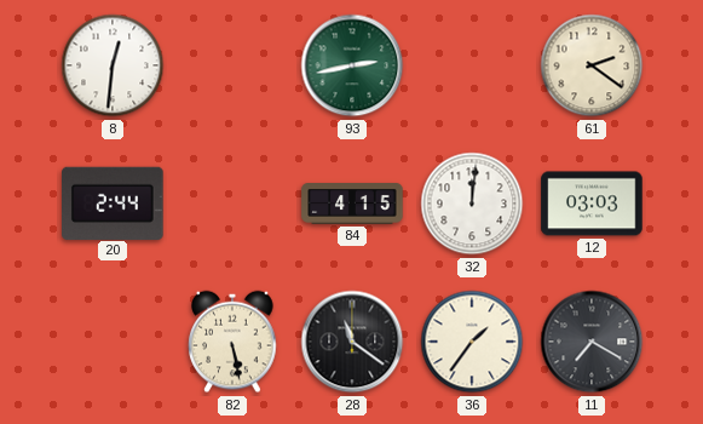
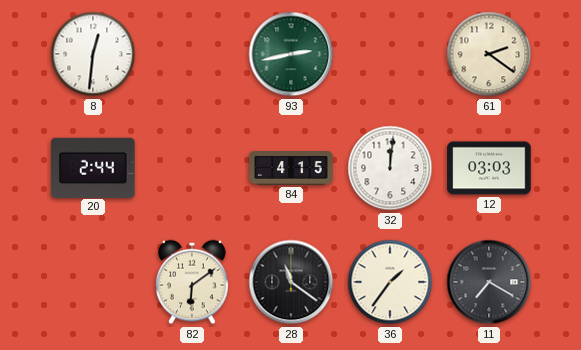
82: 5:28 -> 6:09
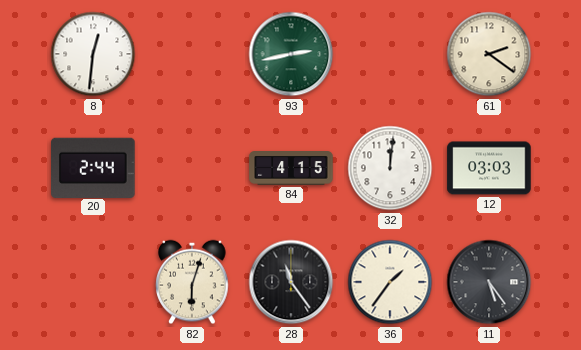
82: 6:09 -> 6:03
28: 11:21 -> 11:24
11: 7:20 -> 5:24
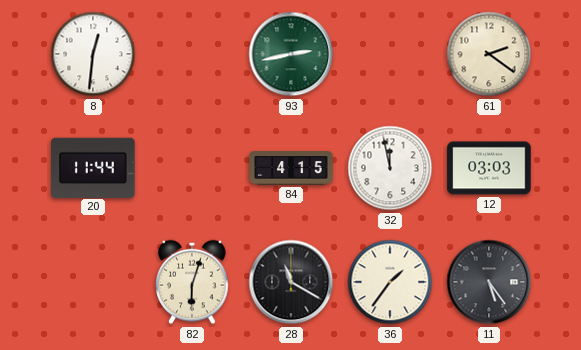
20: 2:44 -> 11:44
32: 12:01 -> 11:58
28: 11:24 -> 11:20
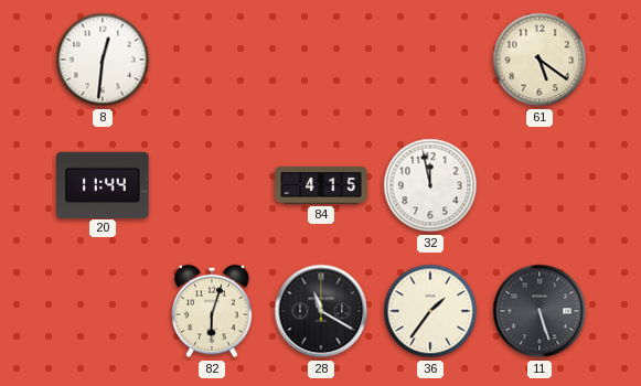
93: 2:43 -> none
61: 2:21 -> 5:21
12: 03:03 -> none
11: 5:24 -> 5:27
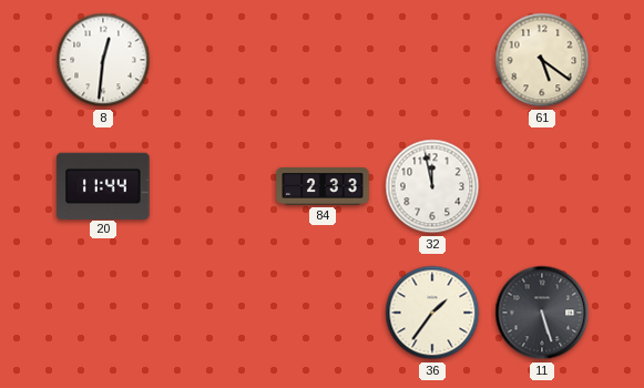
84: 4:15 -> 2:33
82: 6:03 -> none
28: 11:20 -> none
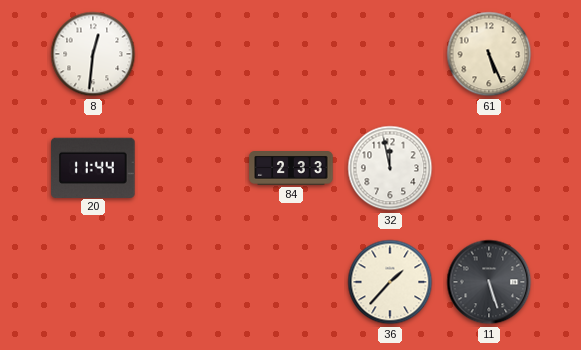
61: 5:21 -> 5:26
36: 1:36 -> 1:37
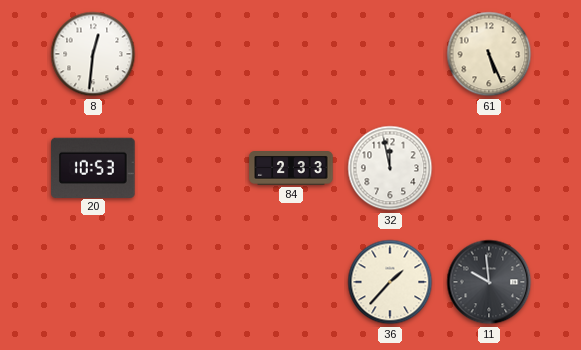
20: 11:44 -> 10:53
11: 5:27 -> 9:59
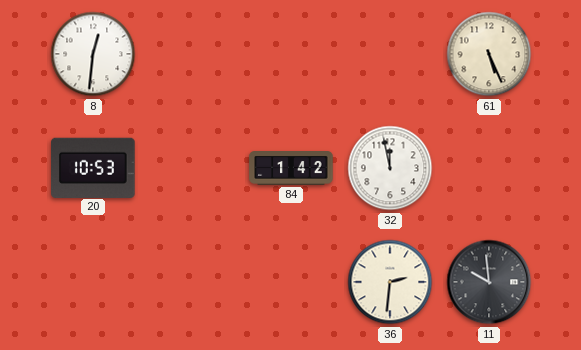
84: 2:33 -> 1:42
36: 1:37 -> 2:31
